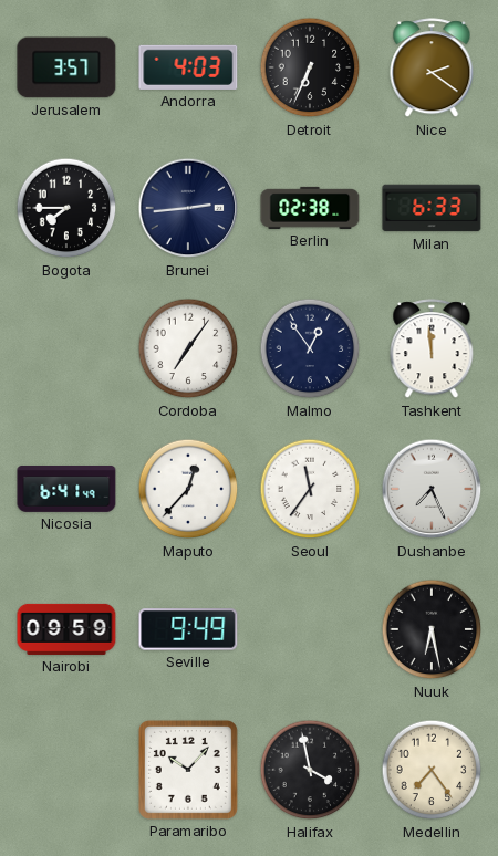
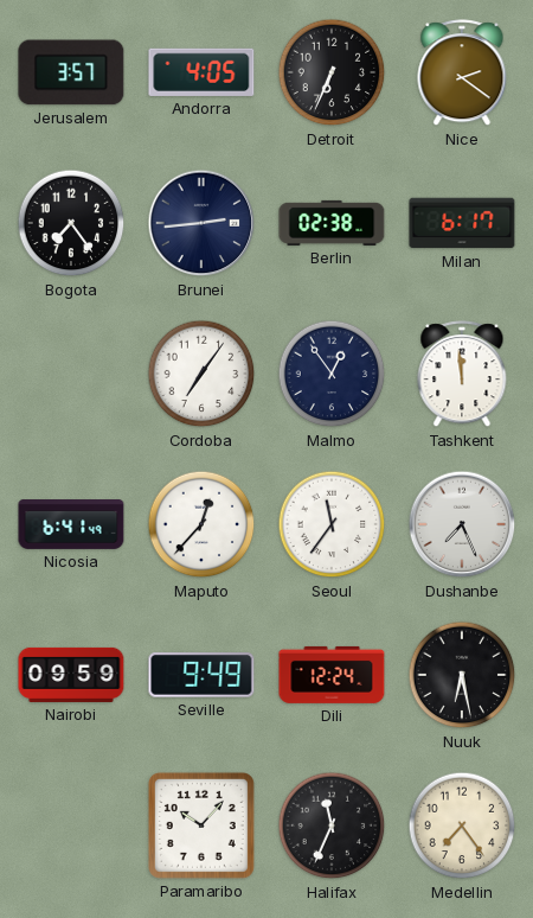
Andorra: 4:03 -> 4:05
Bogota: 7:45 -> 7:24
Milan: 6:33 -> 6:17
Dili: none -> 12:24
Halifax: 3:58 -> 11:34
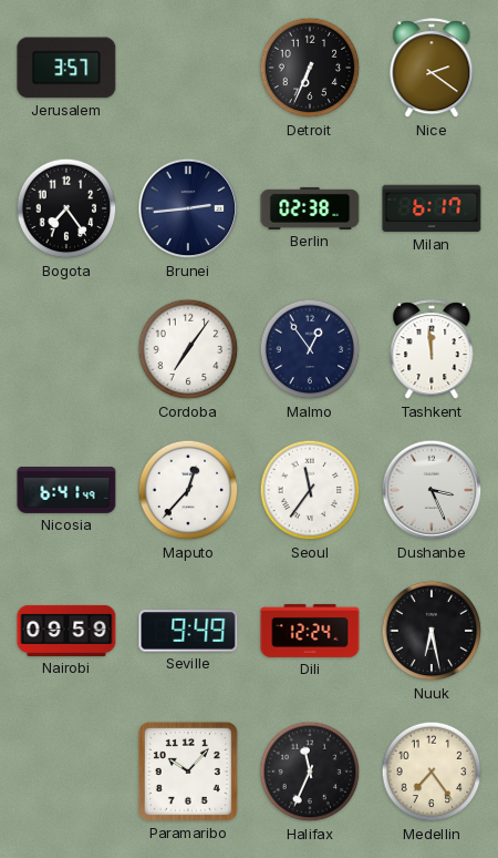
Andorra: 4:05 -> none
Dushanbe: 7:26 -> 3:26
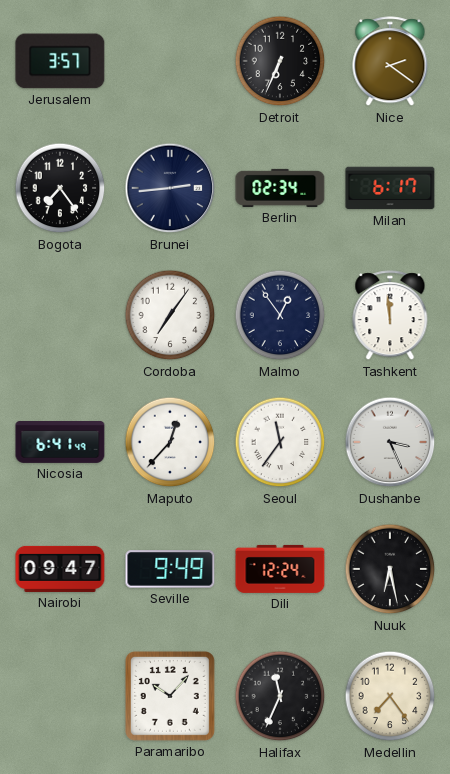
Berlin: 02:38 -> 02:34
Nairobi: 09:59 -> 09:47
